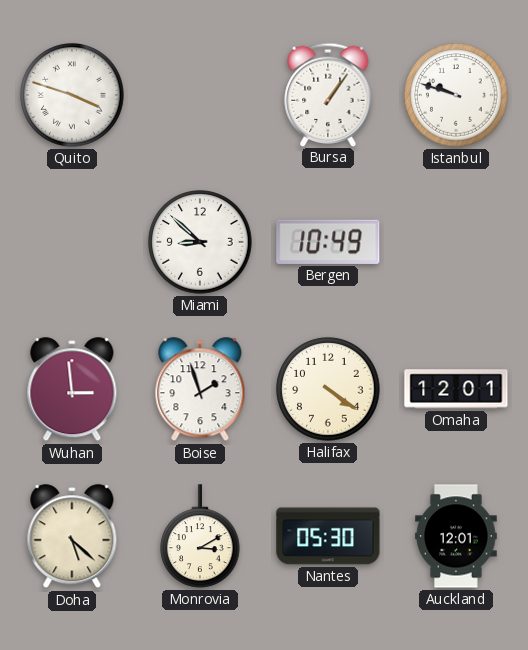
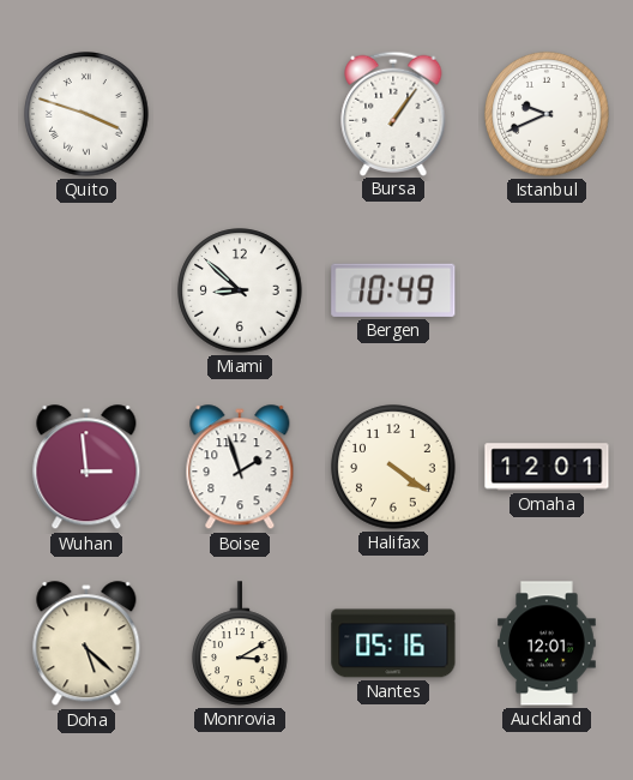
Istanbul: 9:48 -> 9:41
Nantes: 05:30 -> 05:16
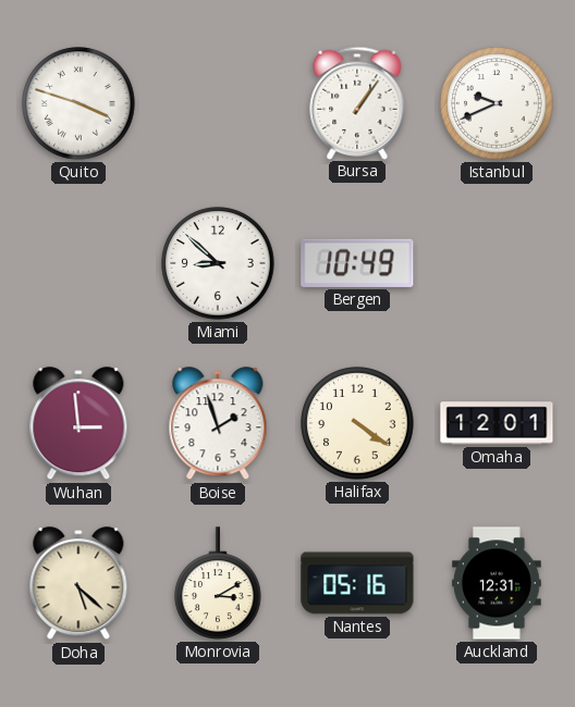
Auckland: 12:01 -> 12:31
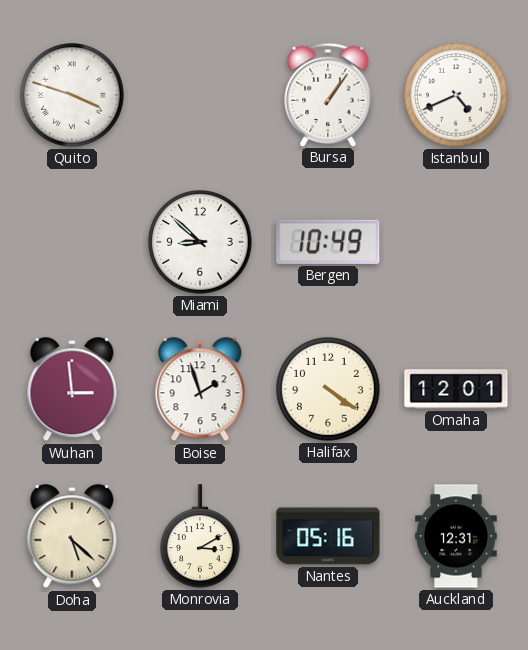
Istanbul: 9:41 -> 4:41
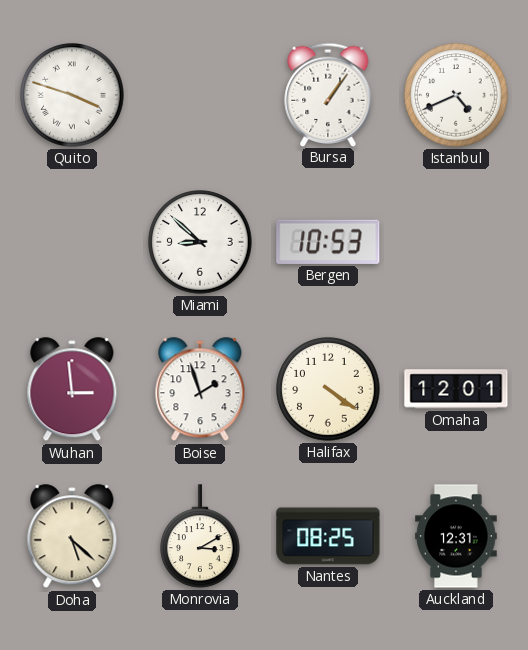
Bergen: 10:49 -> 10:53
Nantes: 05:16 -> 08:25
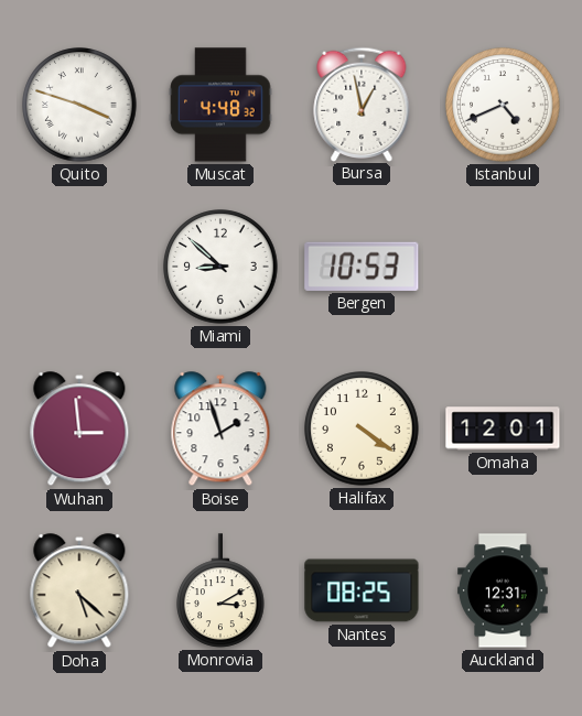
Muscat: none -> 4:48
Bursa: 1:06 -> 12:58
